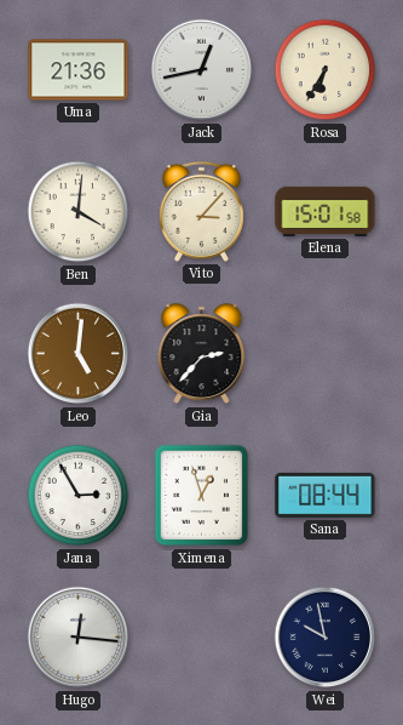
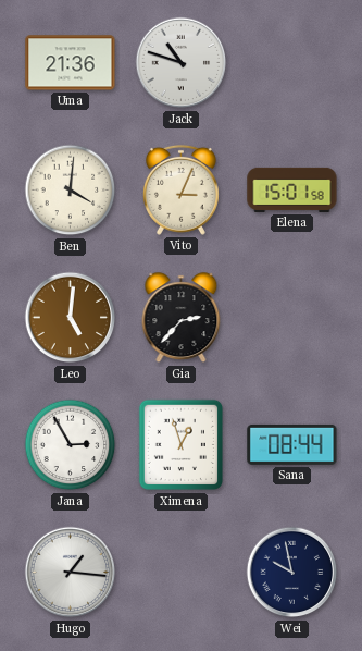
Jack: 12:43 -> 10:48
Rosa: 6:35 -> none
Vito: 3:07 -> 3:04
Hugo: 12:16 -> 1:16
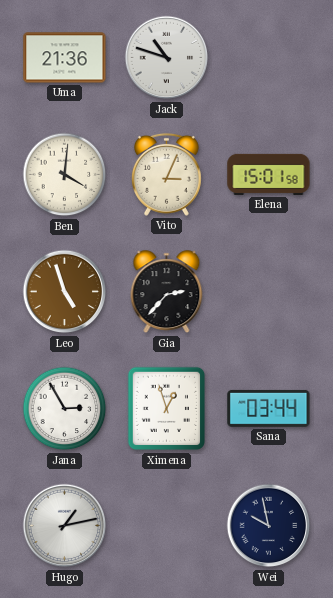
Leo: 5:01 -> 4:57
Sana: 08:44 -> 03:44
Hugo: 1:16 -> 1:13
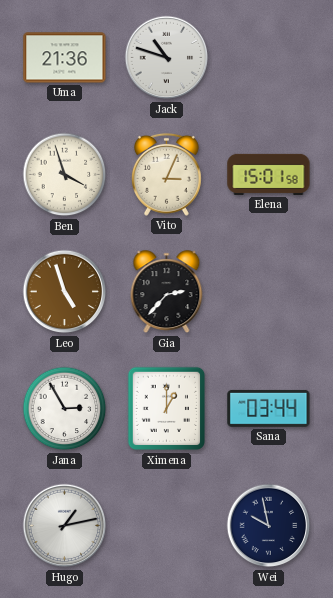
Ben: 4:01 -> 3:57
Ximena: 12:57 -> 1:00
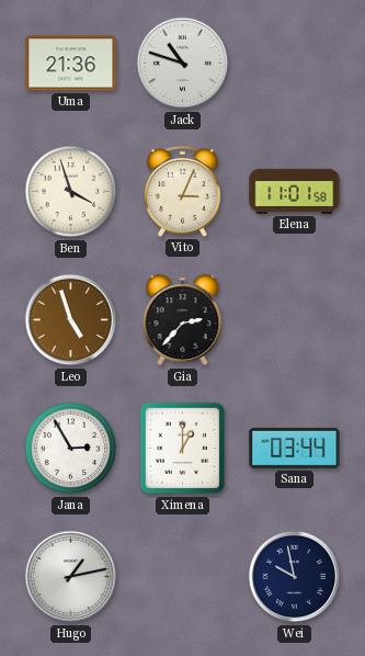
Elena: 15:01 -> 11:01
